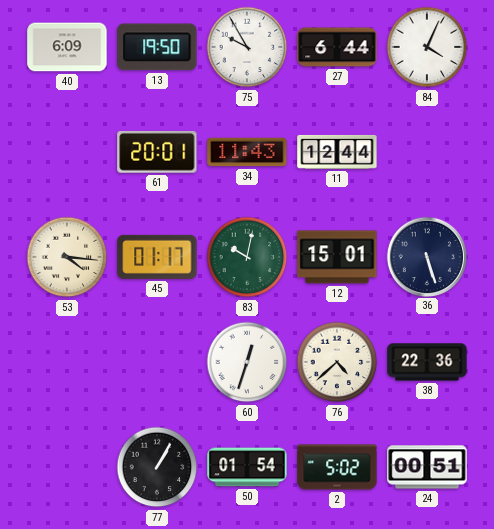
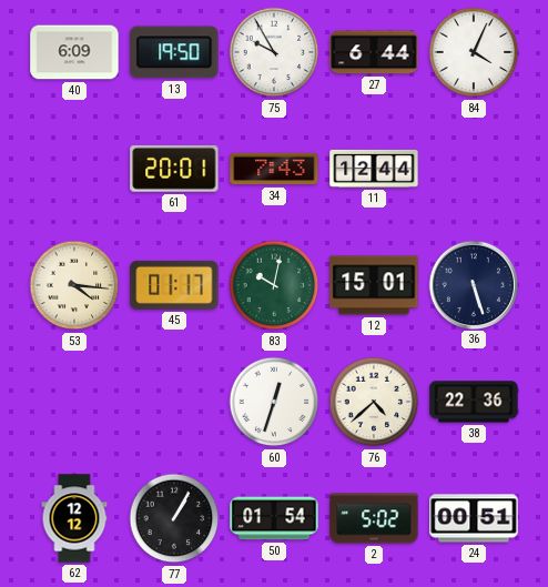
34: 11:43 -> 7:43
62: none -> 12:12
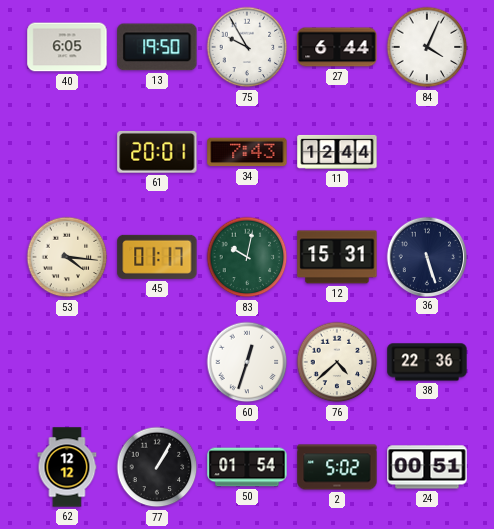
40: 6:09 -> 6:05
12: 15:01 -> 15:31
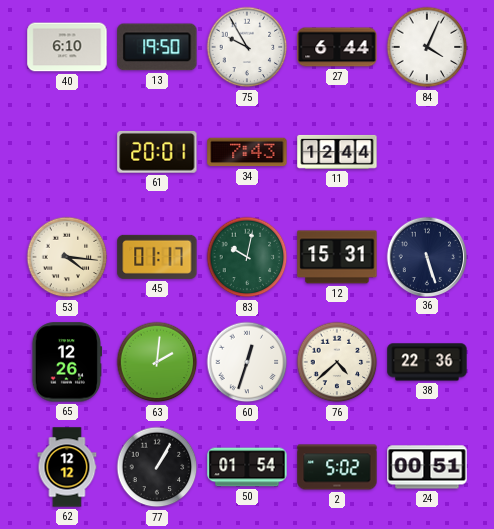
40: 6:05 -> 6:10
65: none -> 12:26
63: none -> 2:01
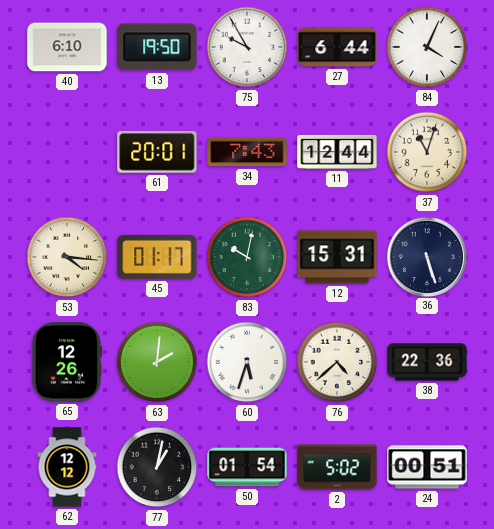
37: none -> 11:03
60: 12:33 -> 5:33
77: 1:05 -> 1:02
